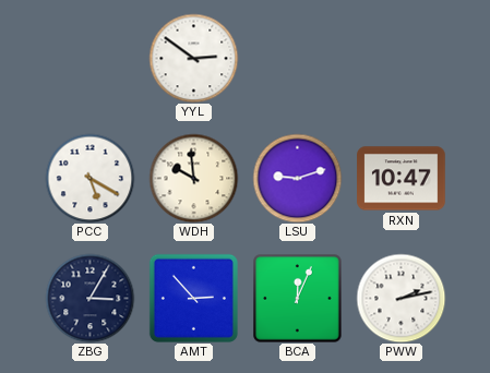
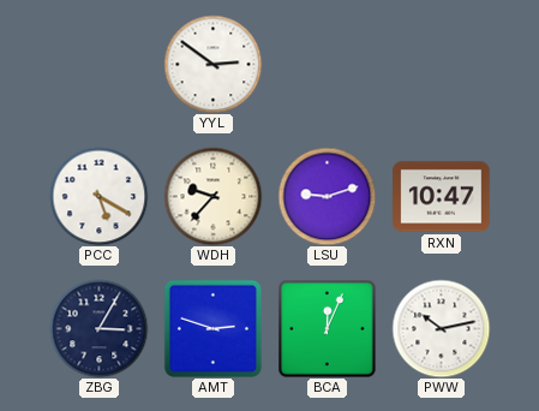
WDH: 9:59 -> 9:37
AMT: 2:53 -> 2:48
PWW: 2:13 -> 10:13
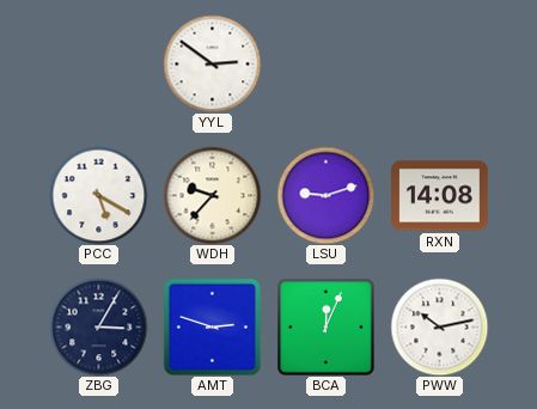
RXN: 10:47 -> 14:08
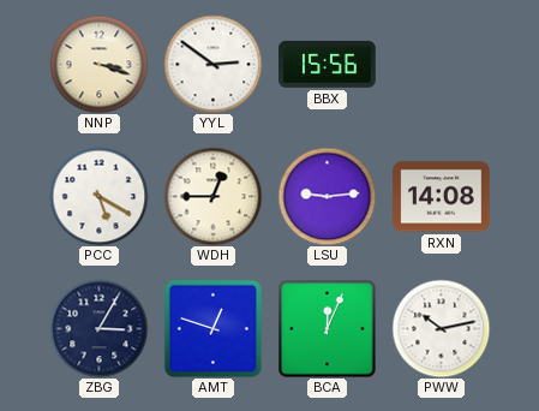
NNP: none -> 3:18
BBX: none -> 15:56
WDH: 9:37 -> 12:45
LSU: 9:12 -> 9:14
AMT: 2:48 -> 12:48
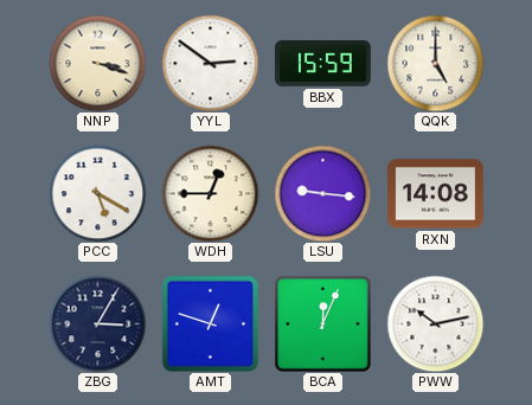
BBX: 15:56 -> 15:59
QQK: none -> 5:00
LSU: 9:14 -> 9:16
